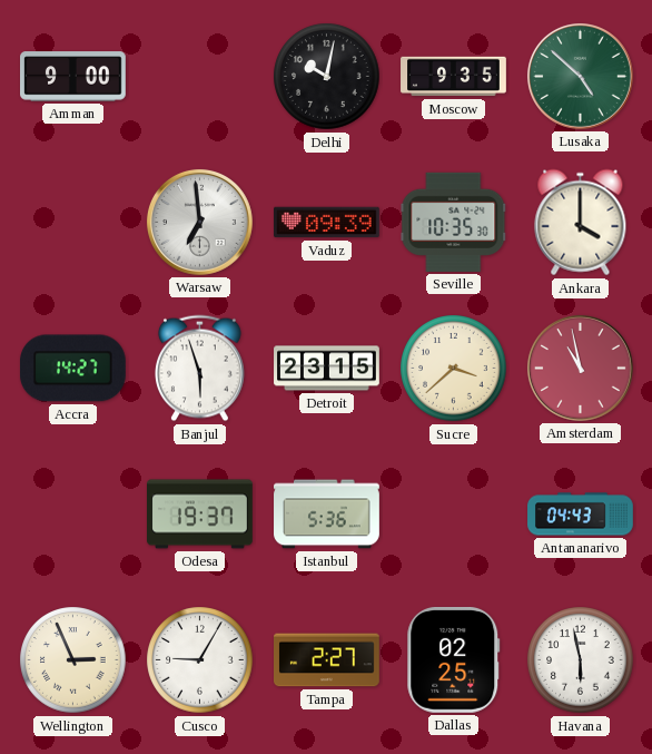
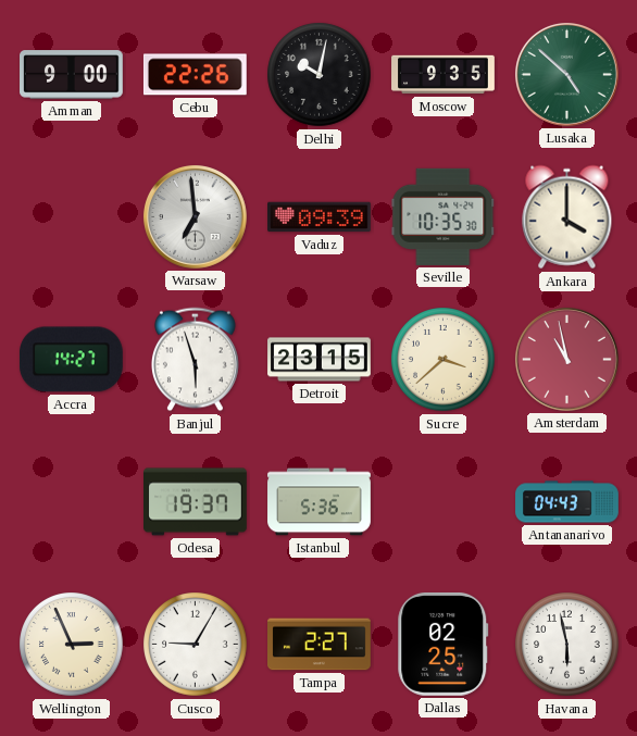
Cebu: none -> 22:26
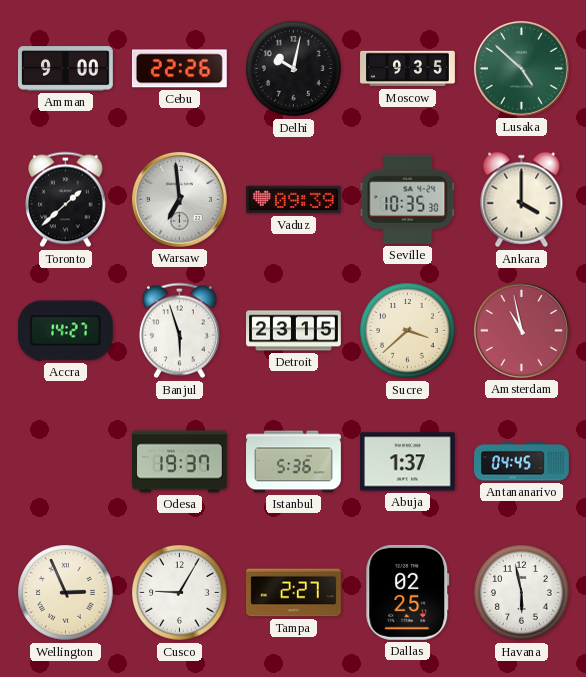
Toronto: none -> 1:38
Abuja: none -> 1:37
Antananarivo: 04:43 -> 04:45
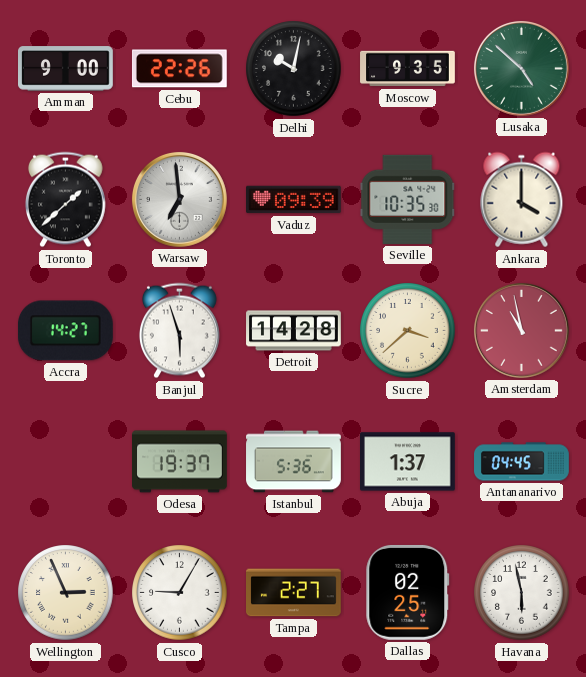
Detroit: 23:15 -> 14:28
